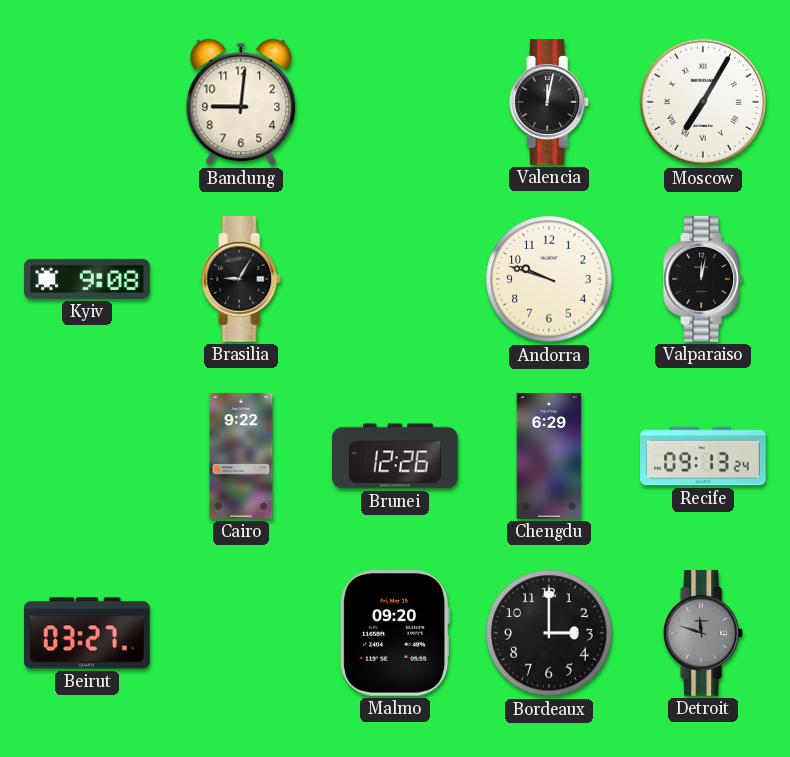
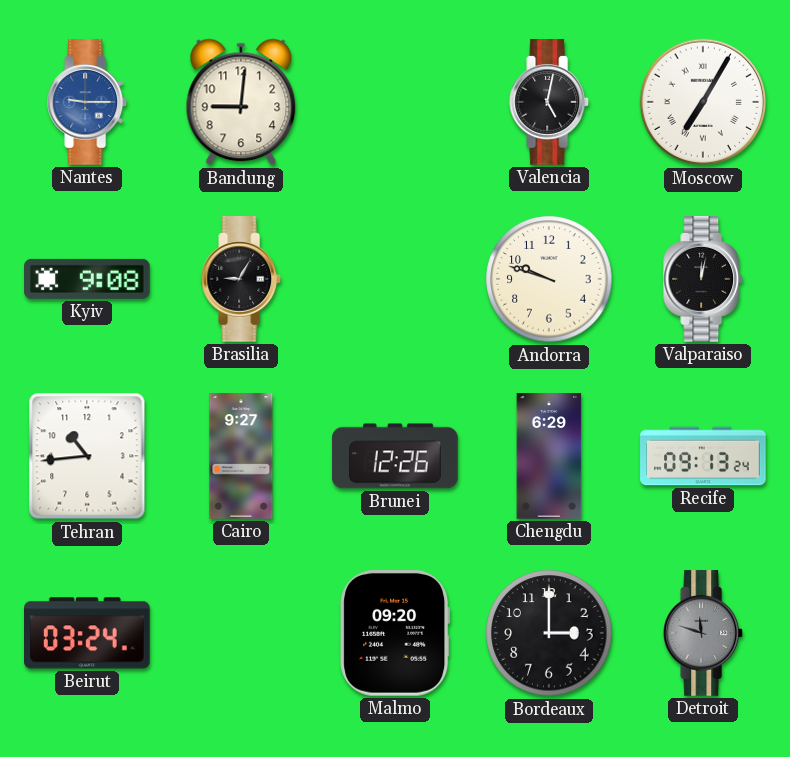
Nantes: none -> 9:15
Valencia: 12:02 -> 5:02
Tehran: none -> 10:44
Cairo: 9:22 -> 9:27
Beirut: 03:27 -> 03:24
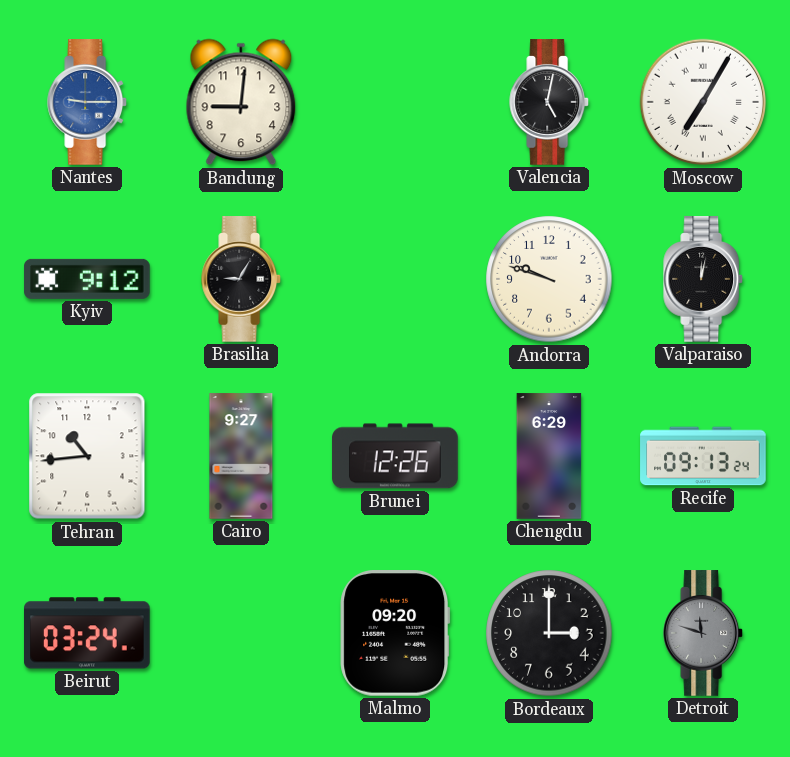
Kyiv: 9:08 -> 9:12
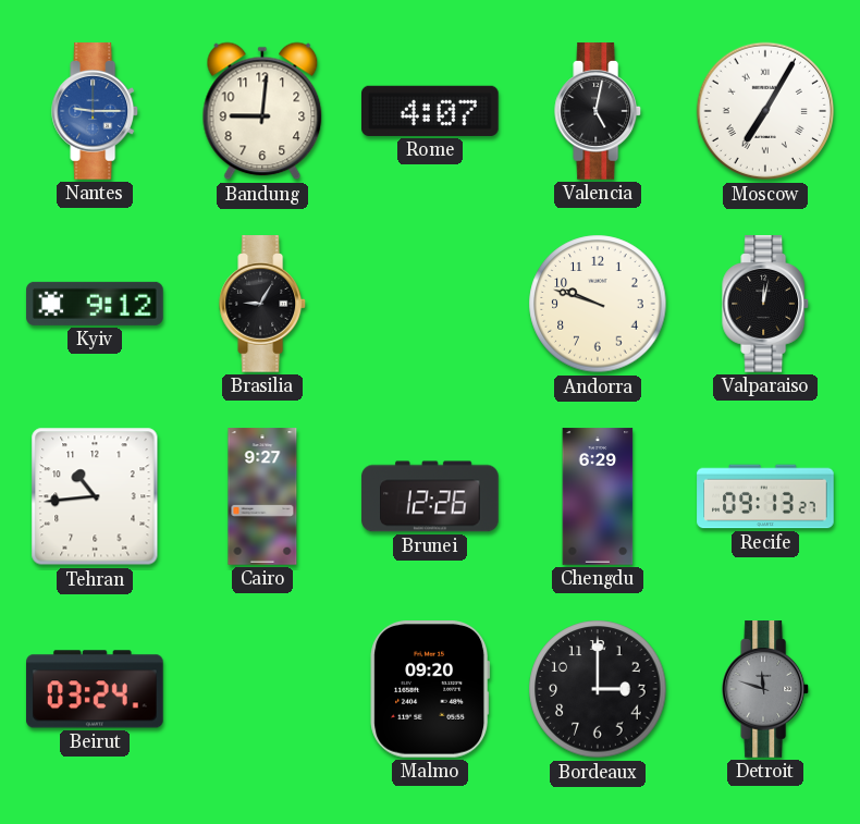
Rome: none -> 4:07
Recife: 09:13:24 -> 09:13:27
